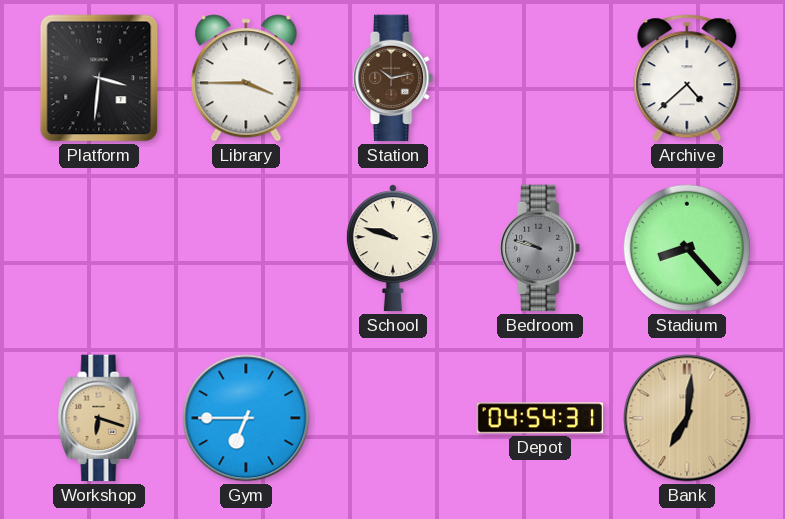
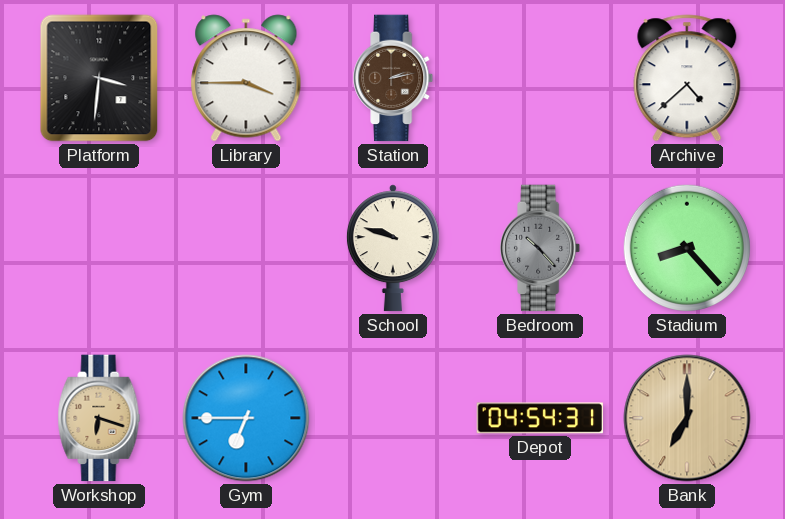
Station: 10:13 -> 2:13
Bedroom: 9:48 -> 10:23
Bank: 7:01 -> 7:00
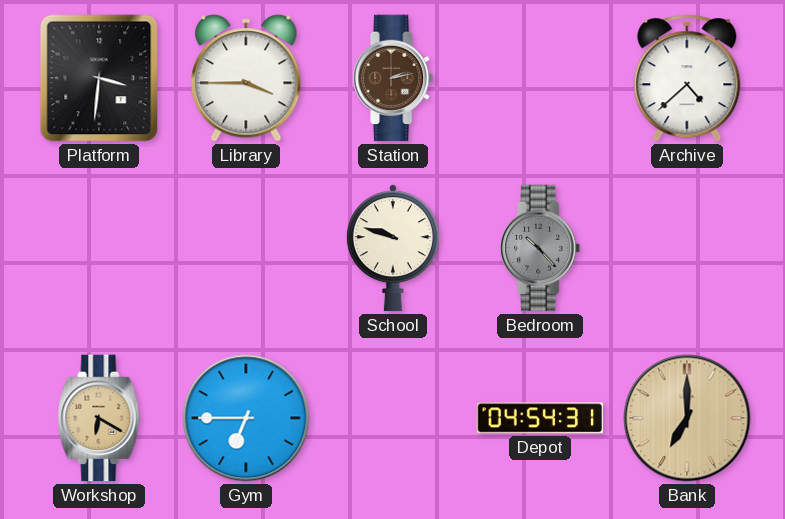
Stadium: 8:23 -> none
Workshop: 6:18 -> 6:20
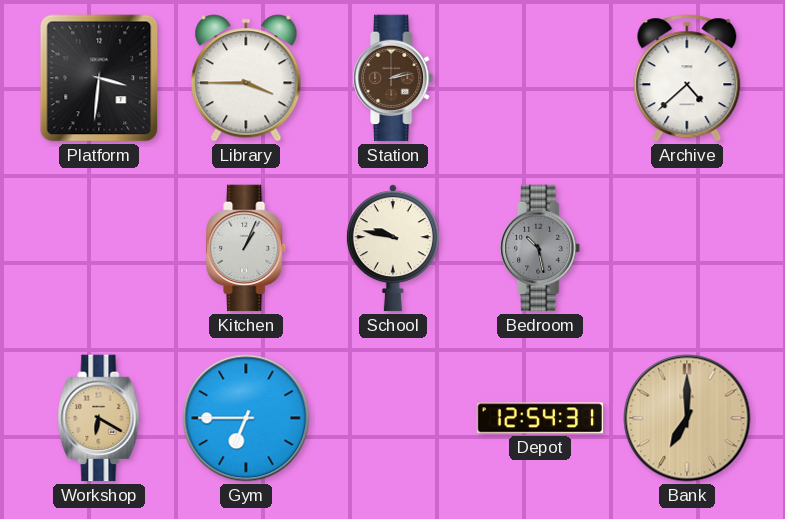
Kitchen: none -> 1:04
School: 9:48 -> 9:47
Bedroom: 10:23 -> 10:28
Depot: 04:54 -> 12:54
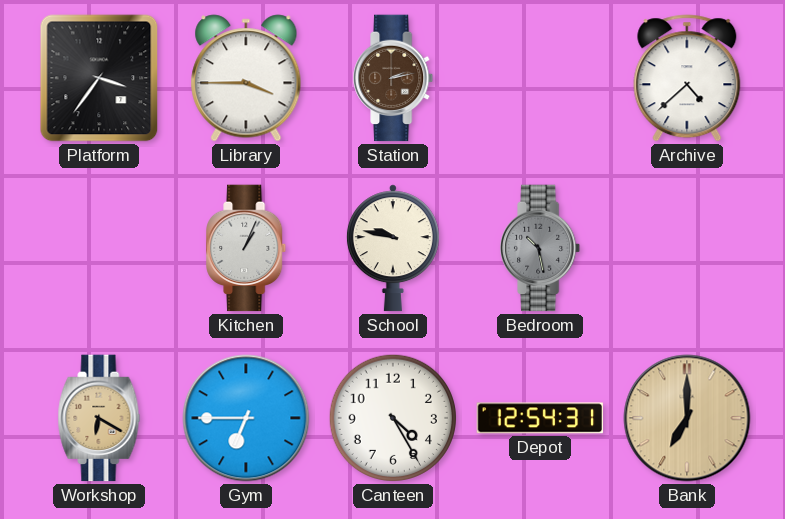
Platform: 3:31 -> 3:36
Canteen: none -> 4:25
